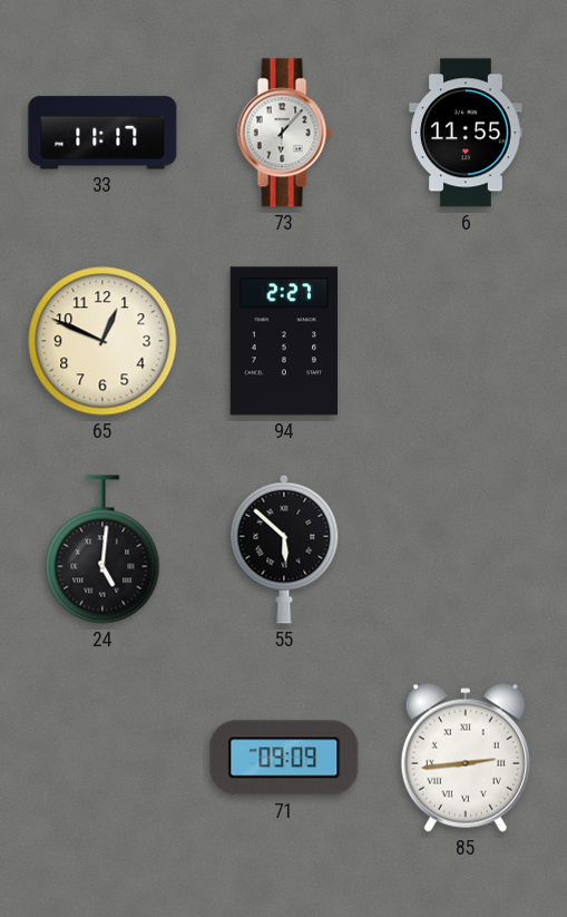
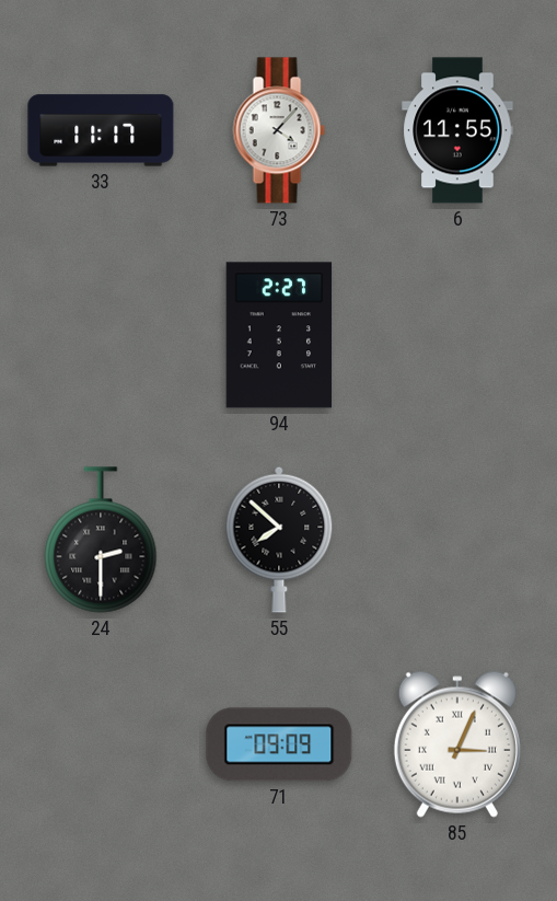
73: 6:07 -> 4:07
65: 12:49 -> none
24: 5:01 -> 2:30
55: 5:52 -> 7:52
85: 2:44 -> 3:04
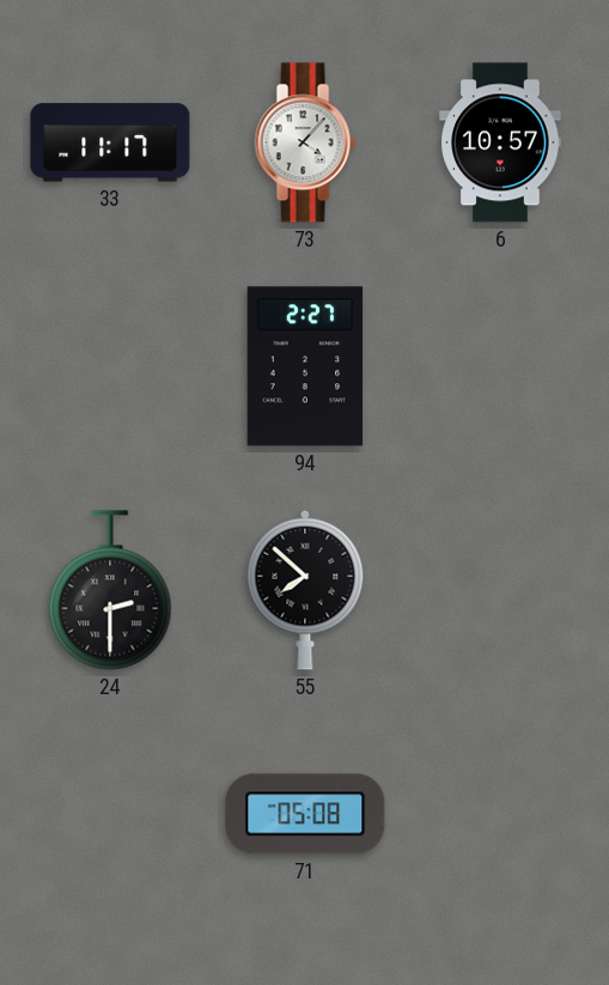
6: 11:55 -> 10:57
71: 09:09 -> 05:08
85: 3:04 -> none
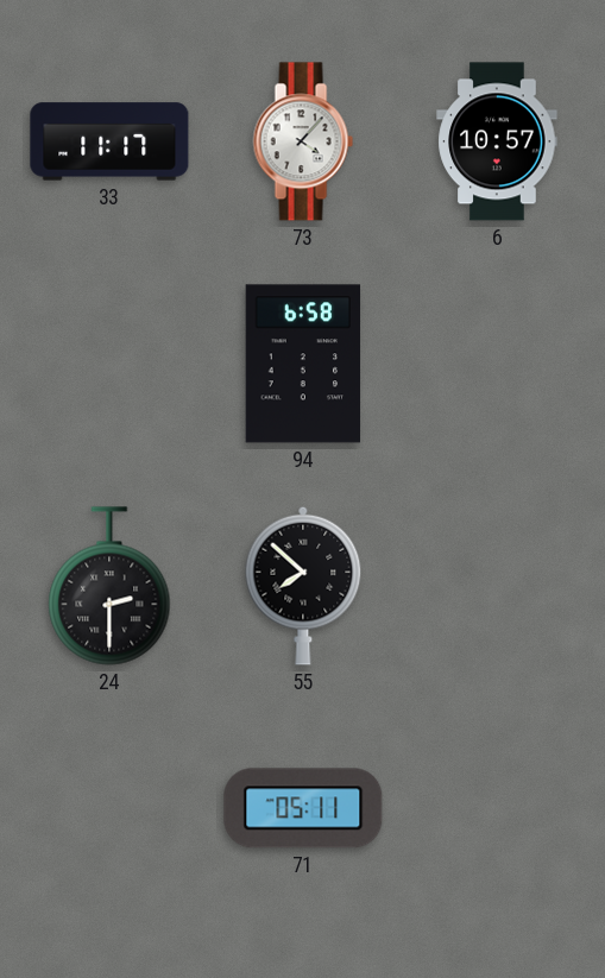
94: 2:27 -> 6:58
71: 05:08 -> 05:11
